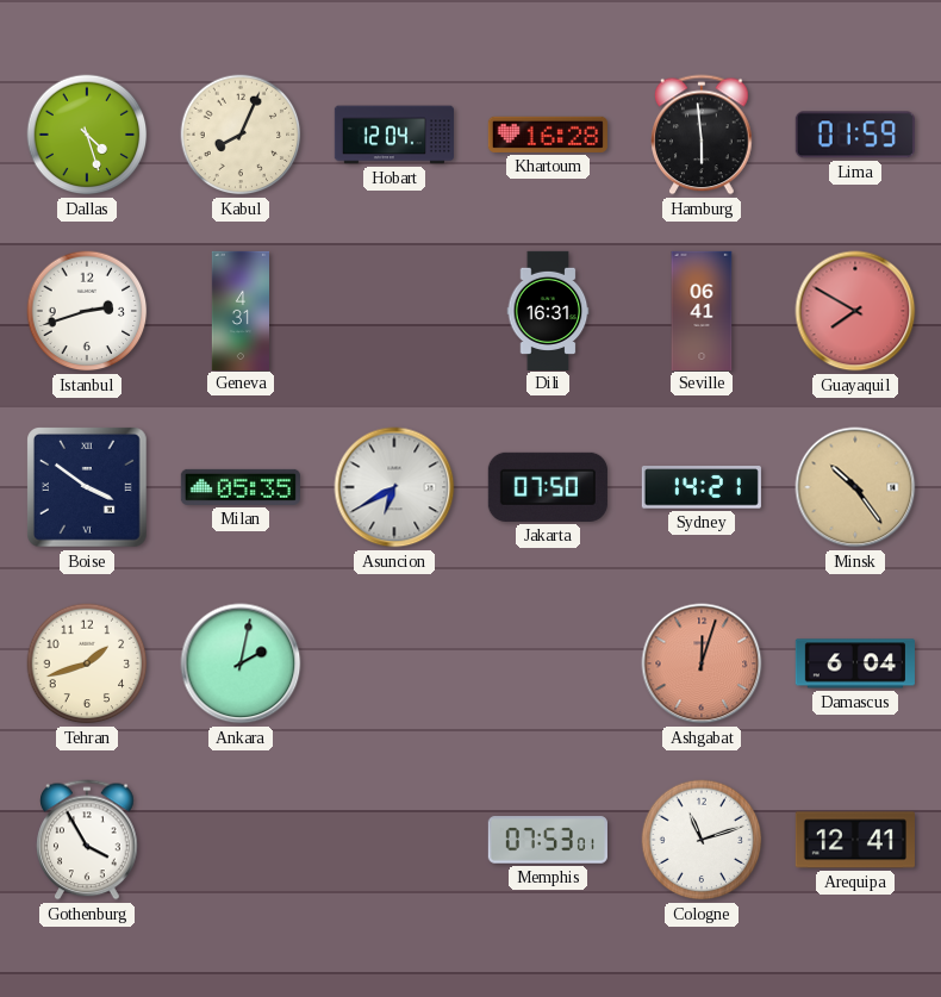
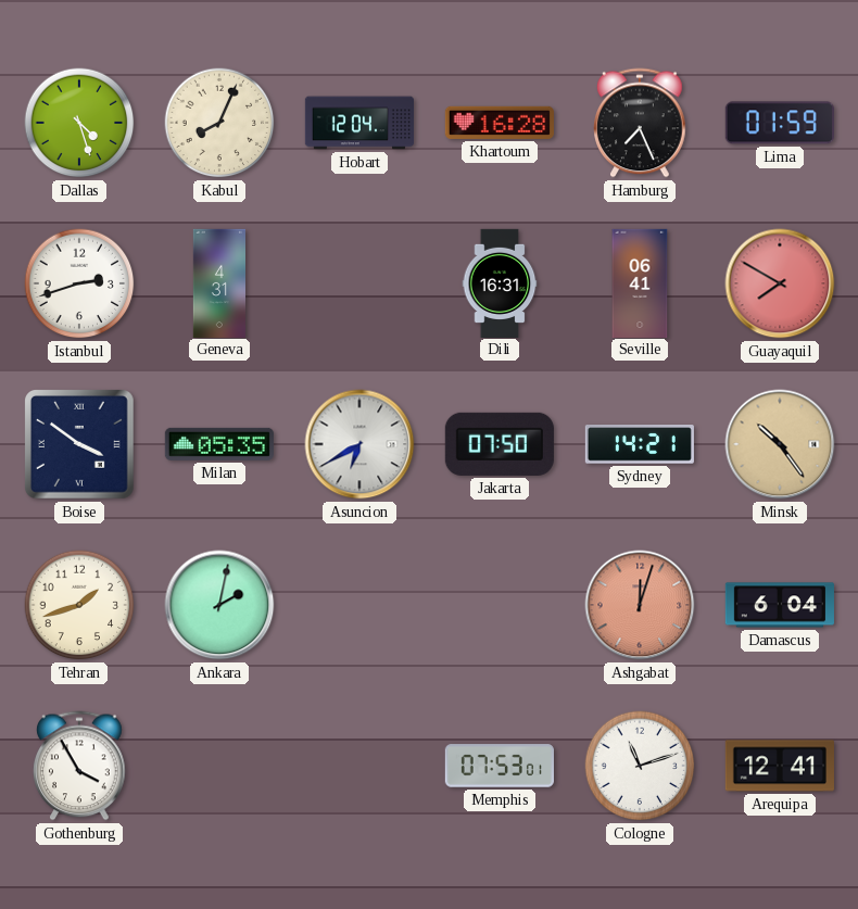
Hamburg: 5:59 -> 7:26
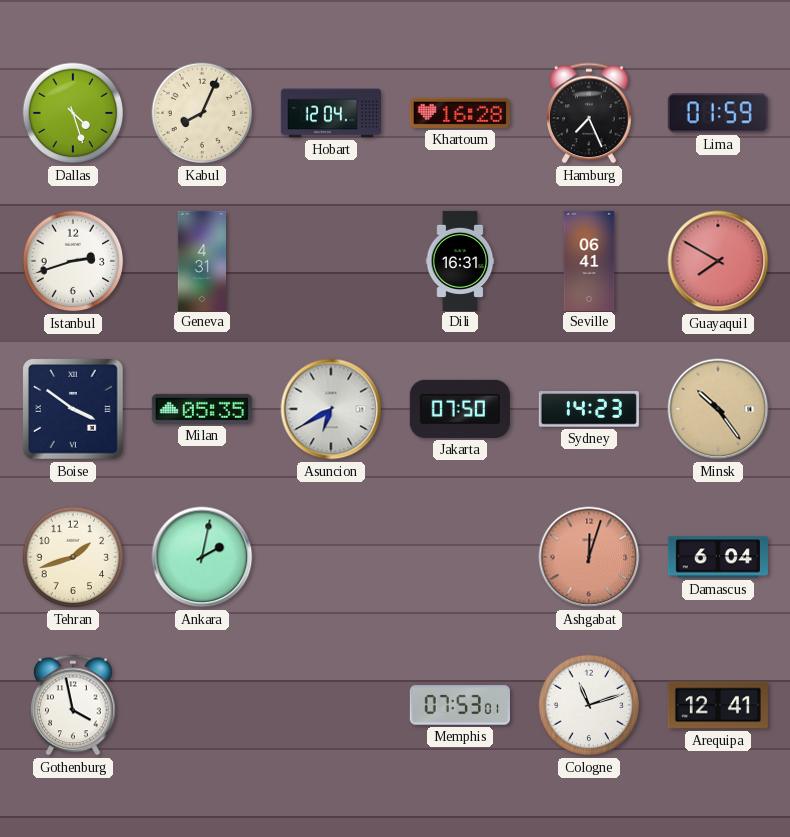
Sydney: 14:21 -> 14:23
Gothenburg: 3:55 -> 3:58
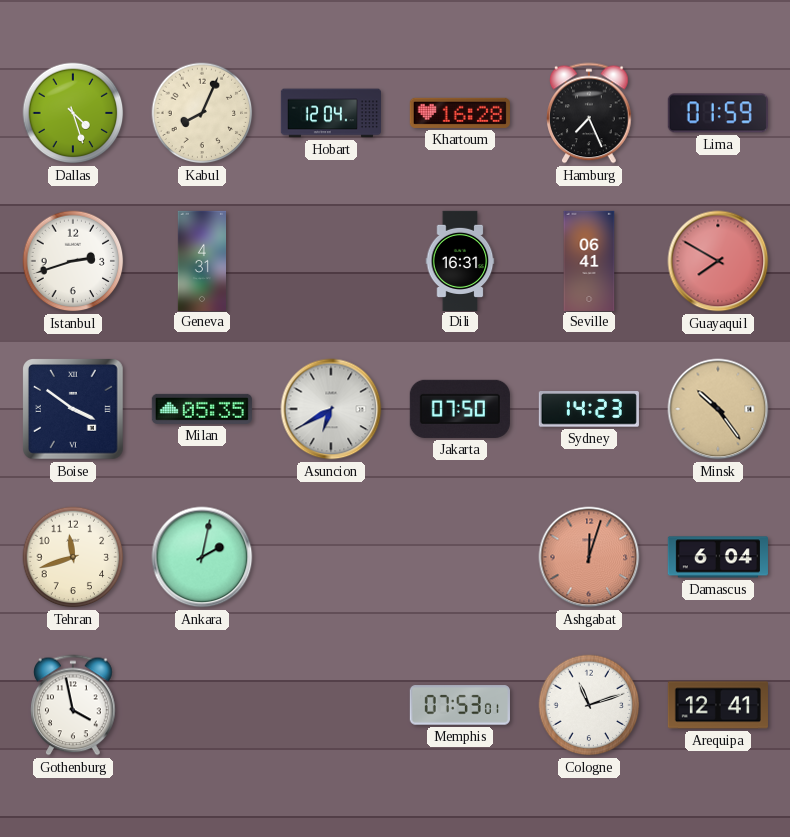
Tehran: 1:42 -> 11:42
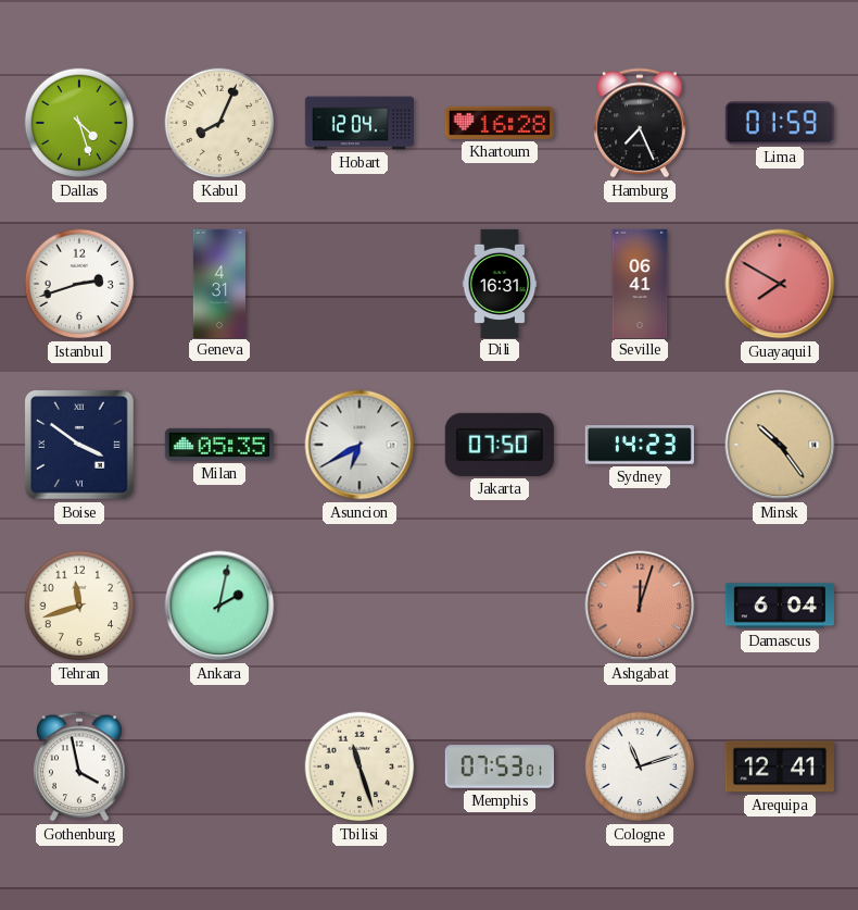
Tbilisi: none -> 11:27
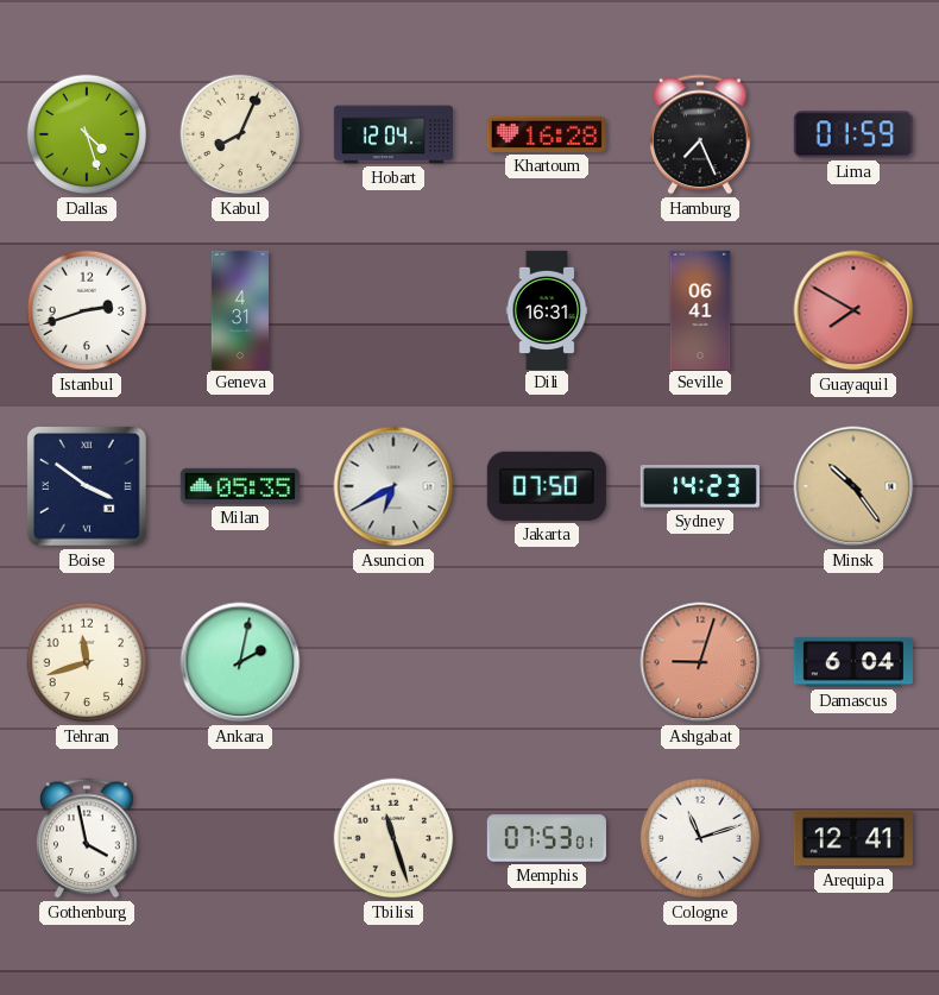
Ashgabat: 12:03 -> 9:03
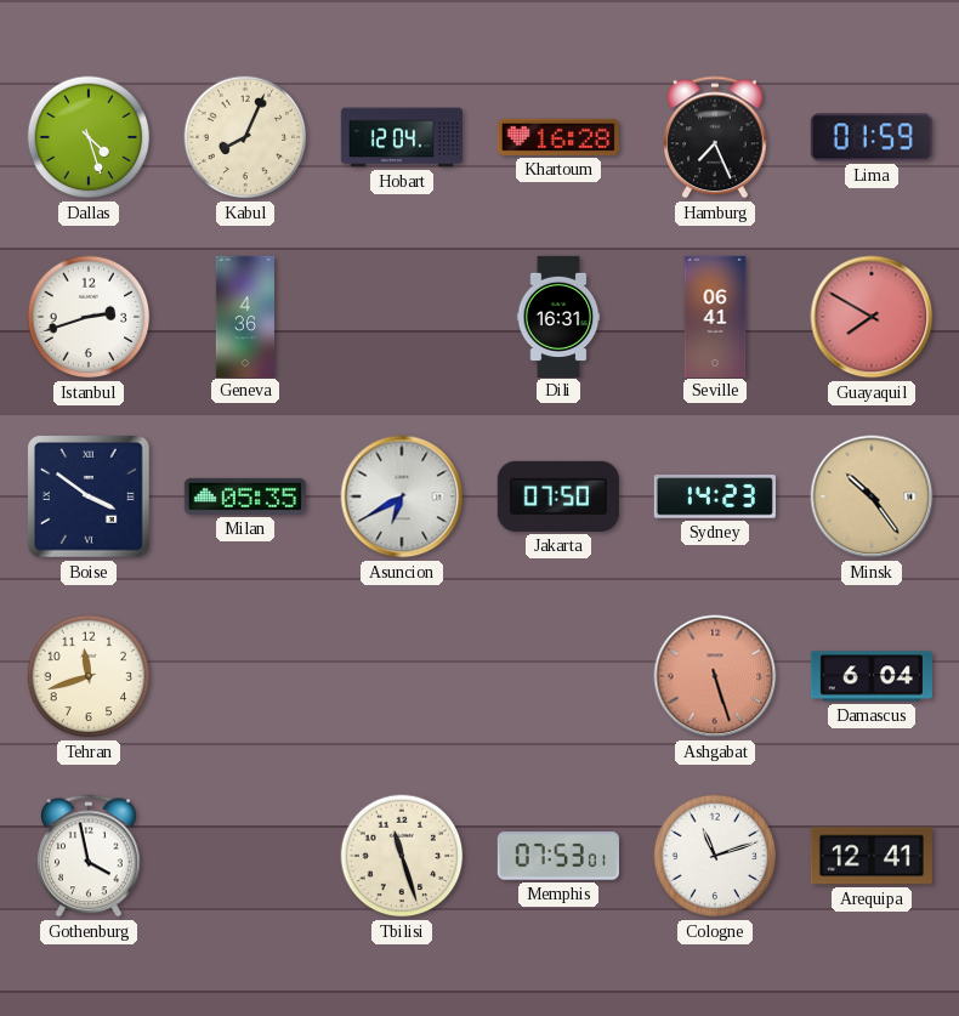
Geneva: 4:31 -> 4:36
Ankara: 2:02 -> none
Ashgabat: 9:03 -> 5:27
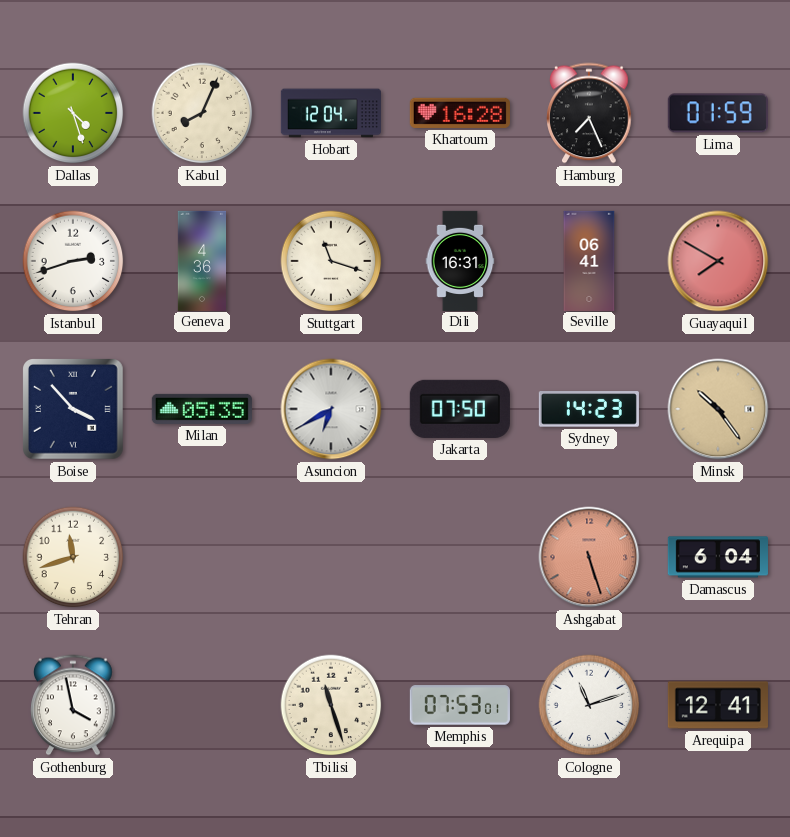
Stuttgart: none -> 11:18
Boise: 3:51 -> 3:53
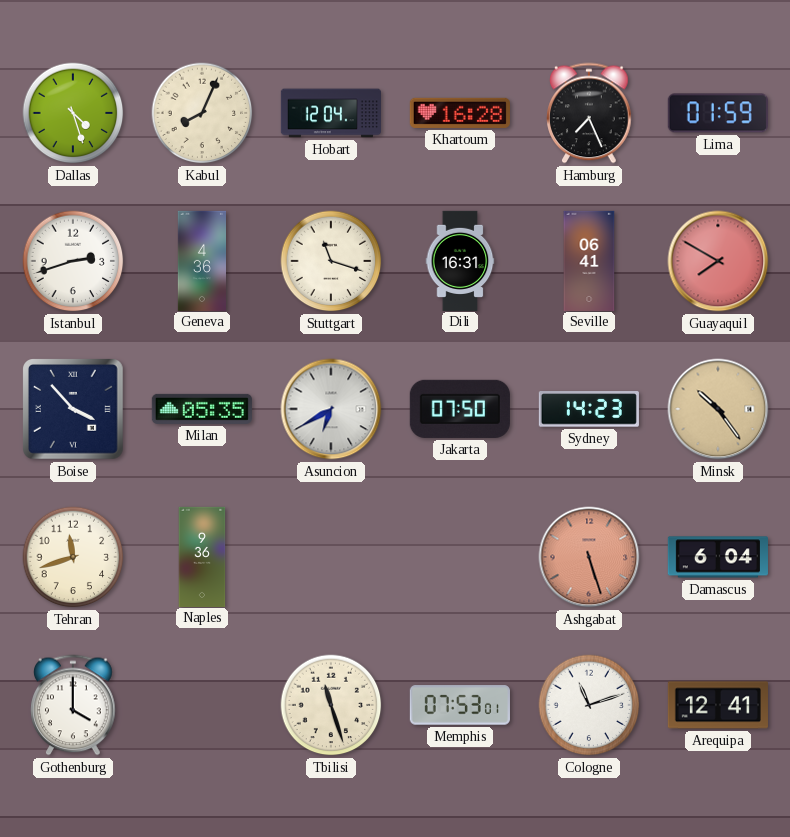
Naples: none -> 9:36
Gothenburg: 3:58 -> 4:00
